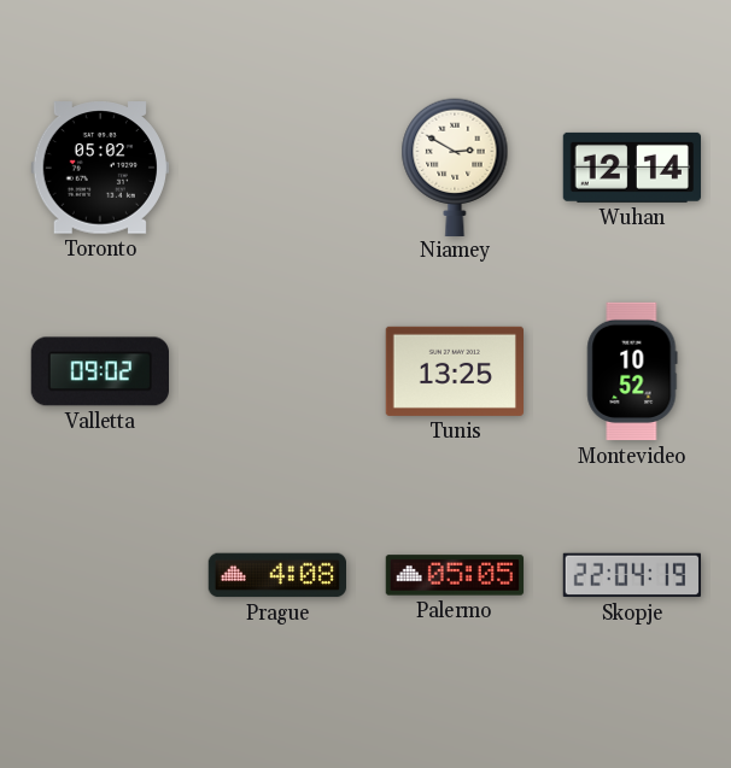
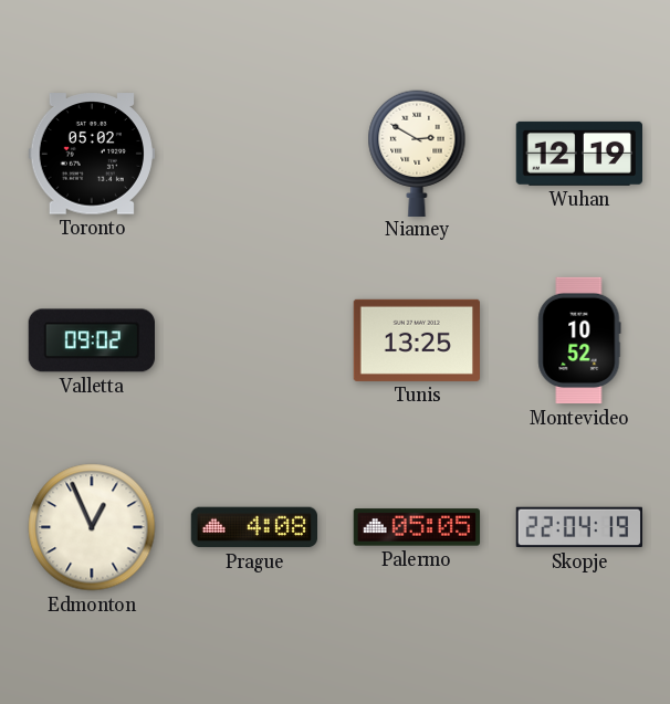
Wuhan: 12:14 -> 12:19
Edmonton: none -> 12:56
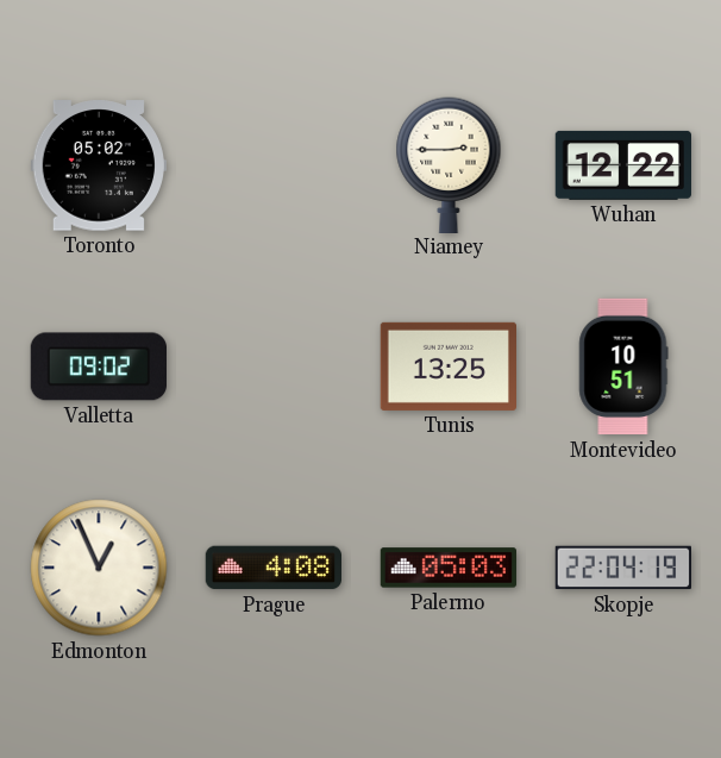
Niamey: 2:50 -> 2:45
Wuhan: 12:19 -> 12:22
Montevideo: 10:52 -> 10:51
Palermo: 05:05 -> 05:03
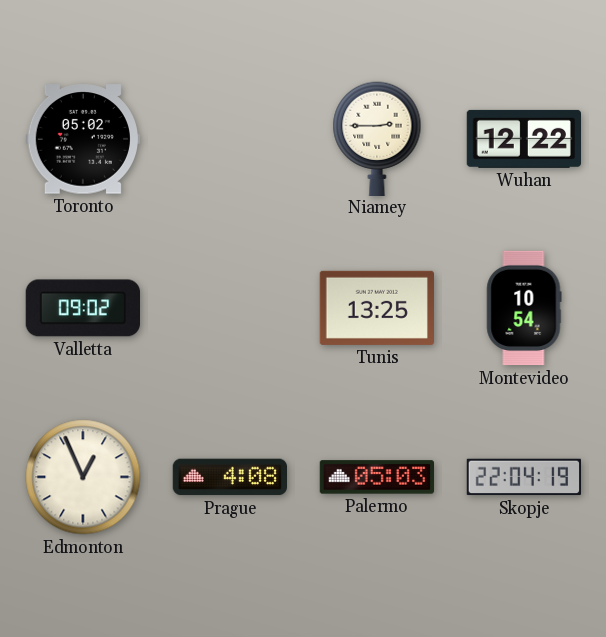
Montevideo: 10:51 -> 10:54
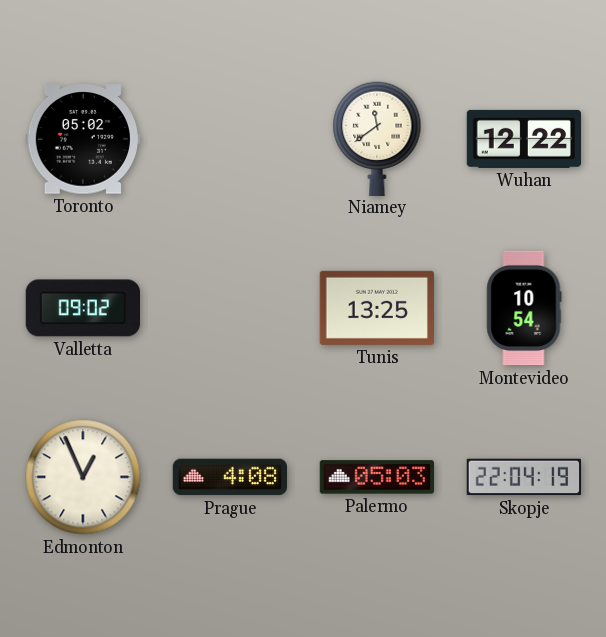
Niamey: 2:45 -> 11:39
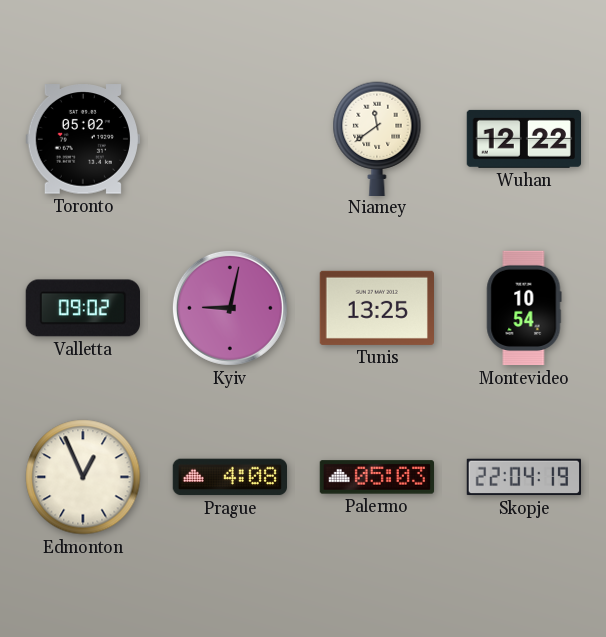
Kyiv: none -> 9:02
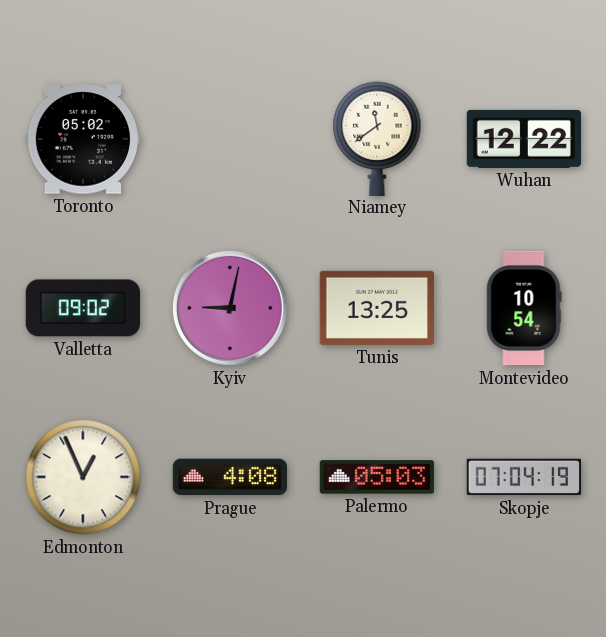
Skopje: 22:04 -> 07:04
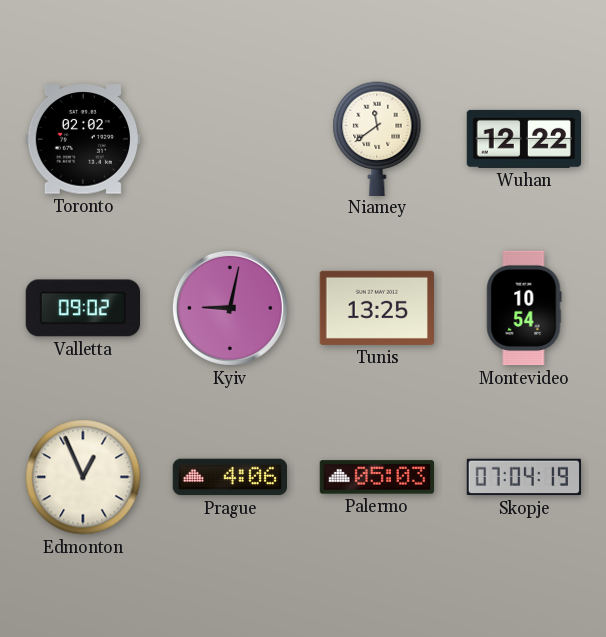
Toronto: 05:02 -> 02:02
Prague: 4:08 -> 4:06
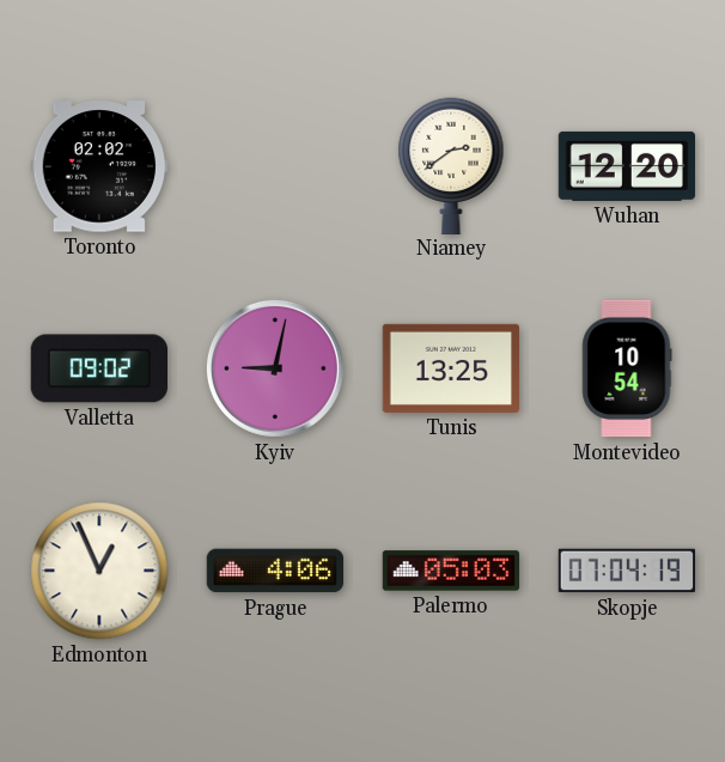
Niamey: 11:39 -> 2:39
Wuhan: 12:22 -> 12:20
